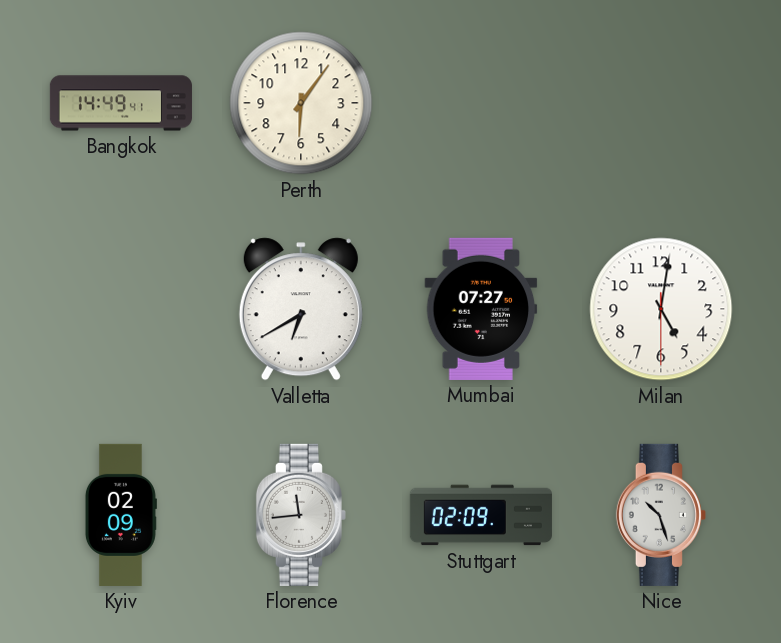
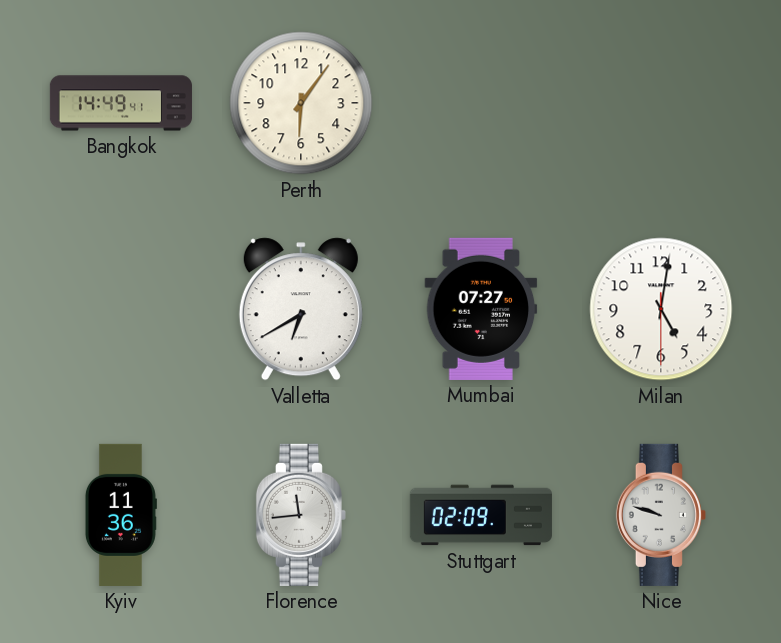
Kyiv: 02:09 -> 11:36
Nice: 10:27 -> 9:48
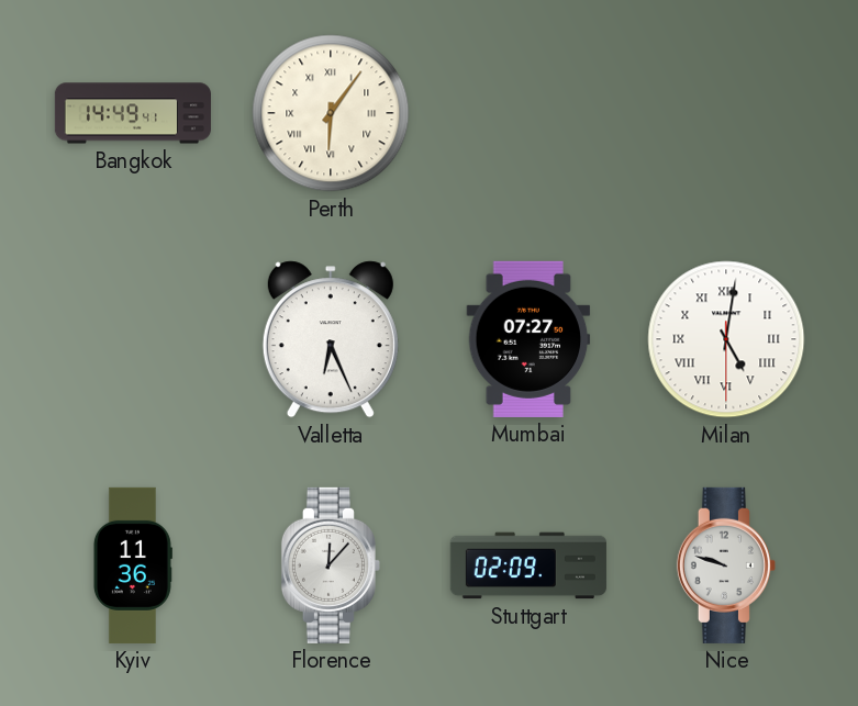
Perth numerals: Arabic -> Roman
Valletta: 6:40 -> 6:26
Milan numerals: Arabic -> Roman
Florence: 11:44 -> 12:07
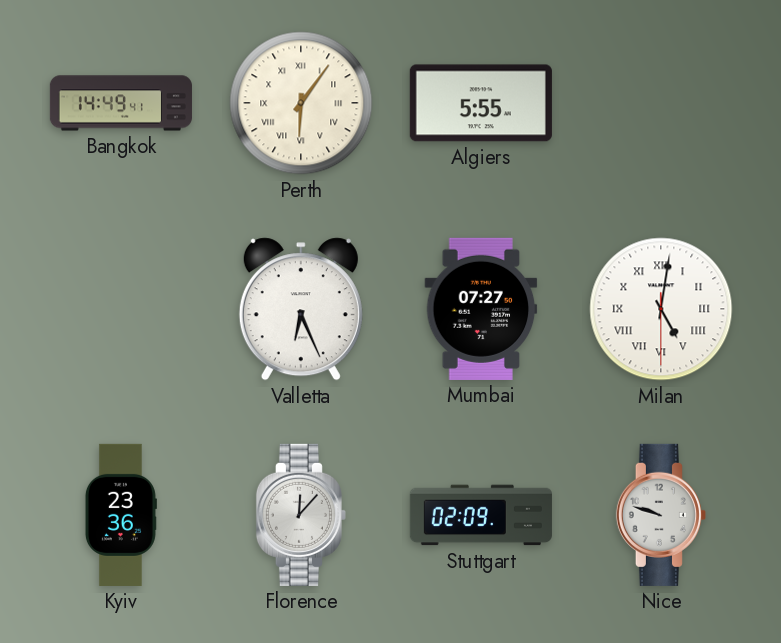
Algiers: none -> 5:55
Kyiv: 11:36 -> 23:36
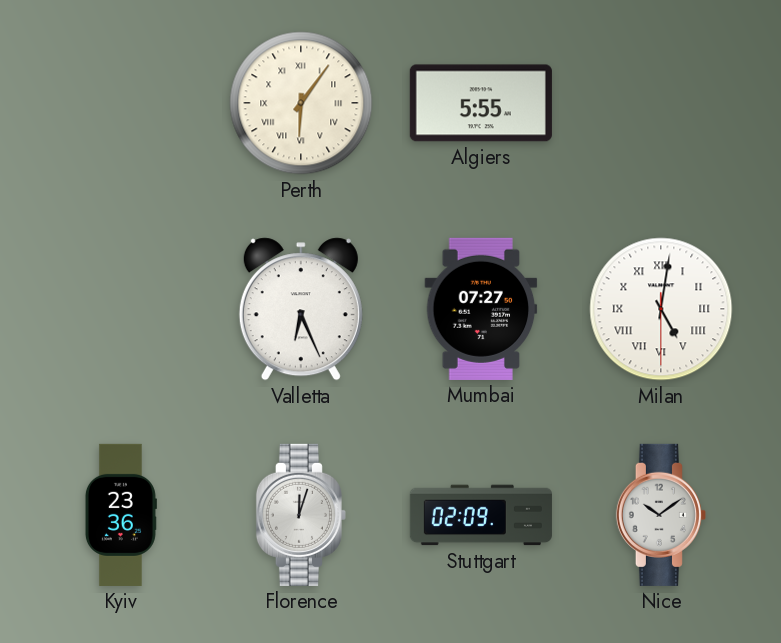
Bangkok: 14:49 -> none
Florence: 12:07 -> 12:03
Nice: 9:48 -> 10:09
